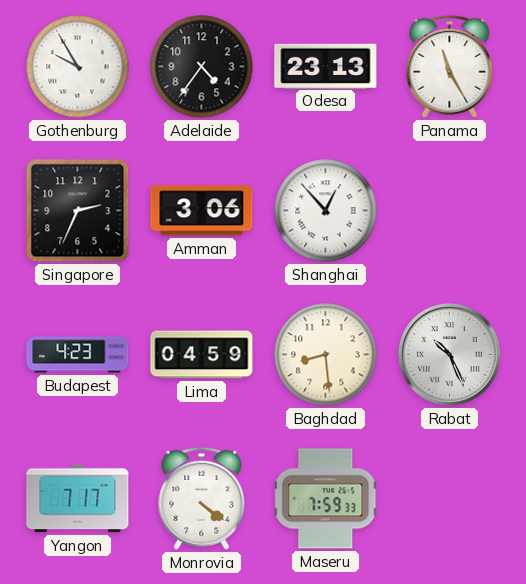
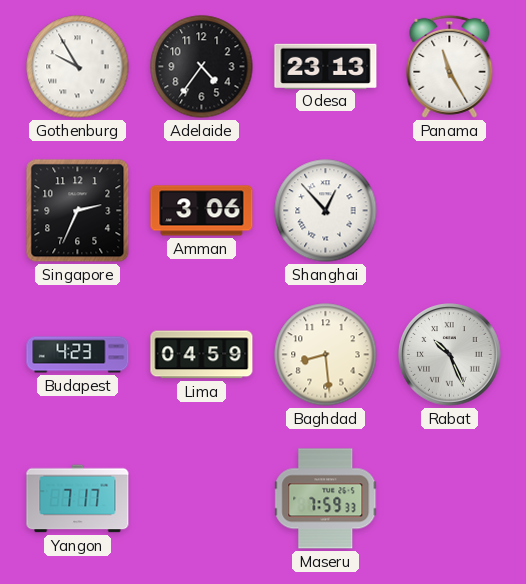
Monrovia: 4:21 -> none
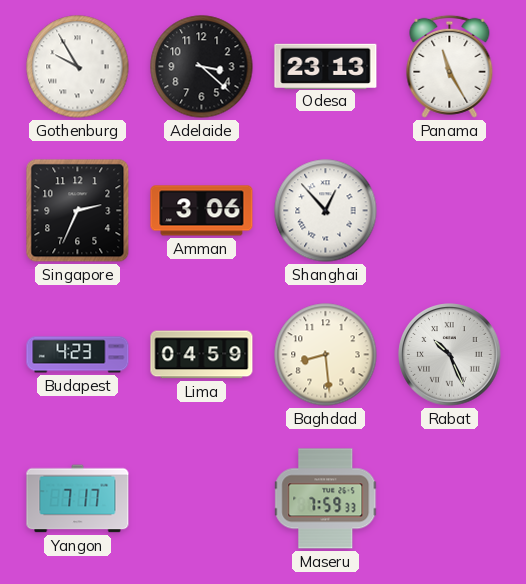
Adelaide: 4:36 -> 3:22
